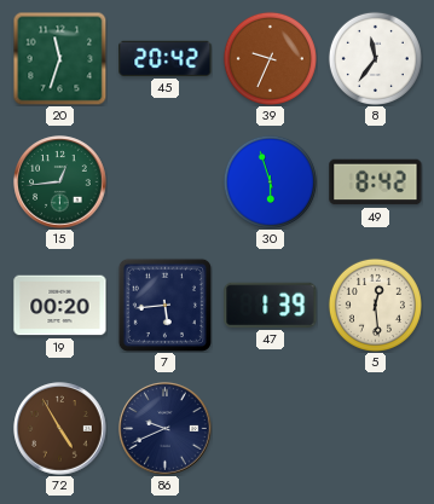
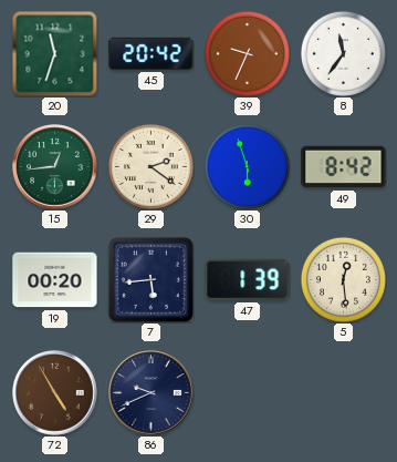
29: none -> 2:21
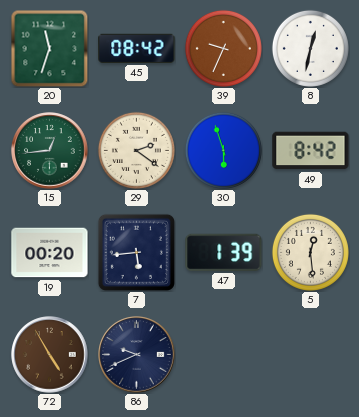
45: 20:42 -> 08:42
8: 11:36 -> 12:32
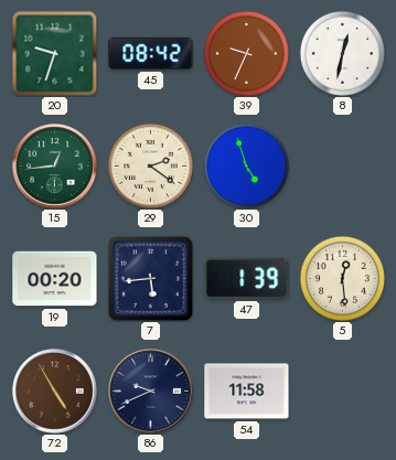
20: 11:33 -> 9:33
30: 5:57 -> 4:57
49: 8:42 -> none
54: none -> 11:58
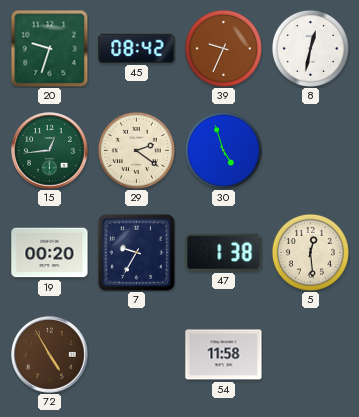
7: 5:44 -> 9:35
47: 1:39 -> 1:38
86: 9:41 -> none
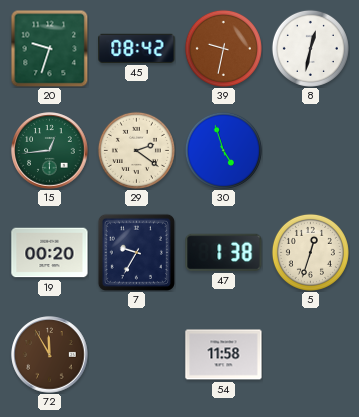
39: 9:34 -> 9:32
5: 12:29 -> 12:33
72: 4:55 -> 11:55
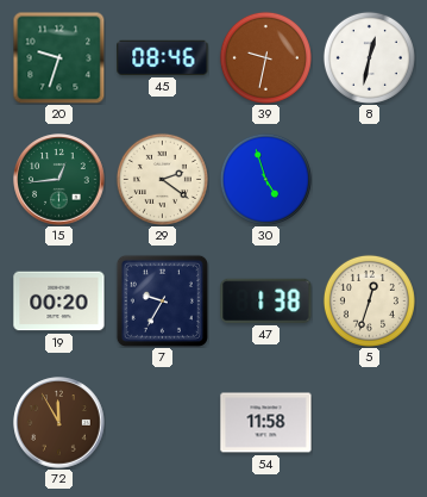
45: 08:42 -> 08:46
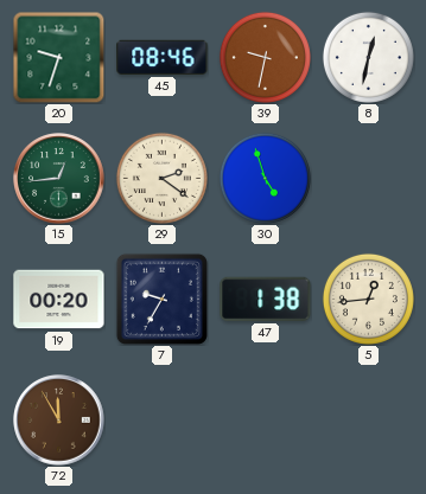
5: 12:33 -> 12:44
54: 11:58 -> none
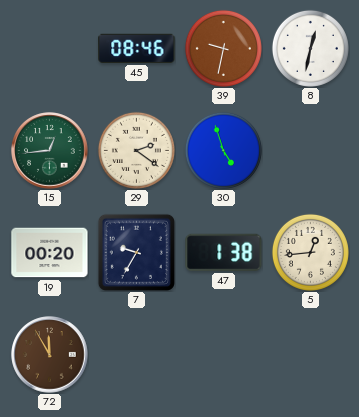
20: 9:33 -> none
